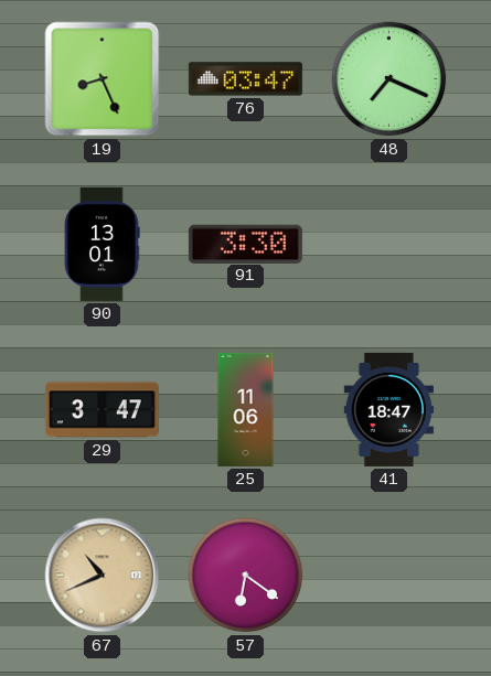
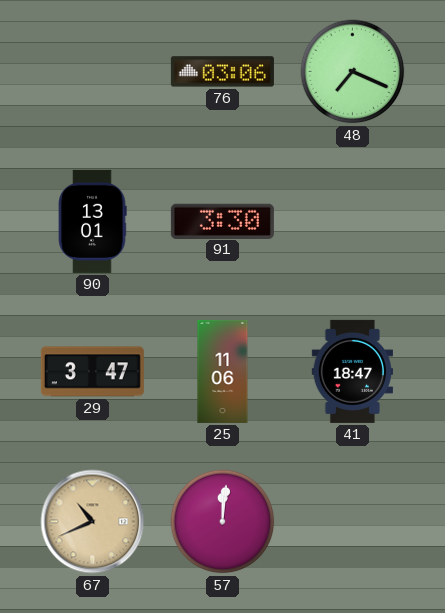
19: 8:26 -> none
76: 03:47 -> 03:06
57: 6:21 -> 12:01
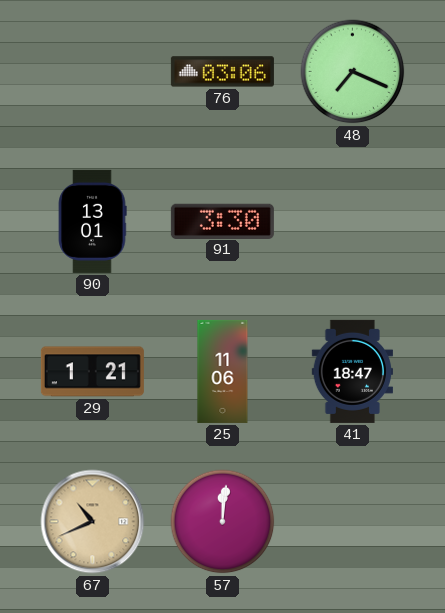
29: 3:47 -> 1:21
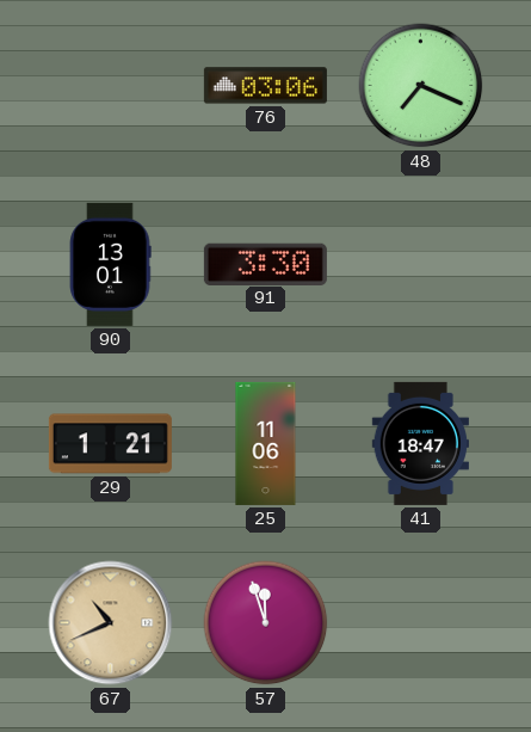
57: 12:01 -> 11:57
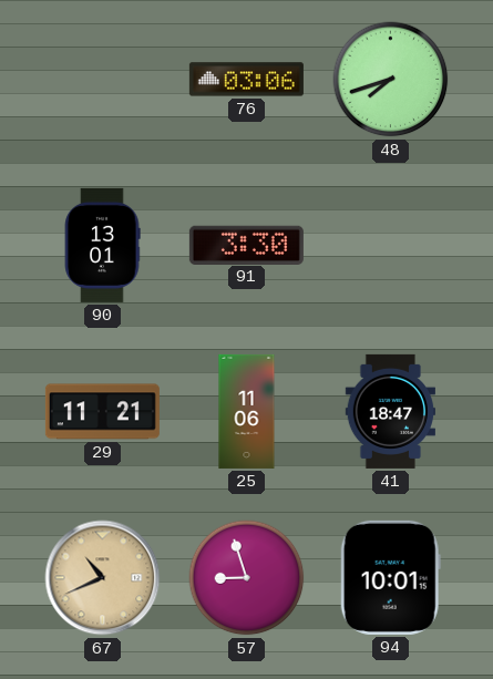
48: 7:19 -> 7:42
29: 1:21 -> 11:21
57: 11:57 -> 8:57
94: none -> 10:01
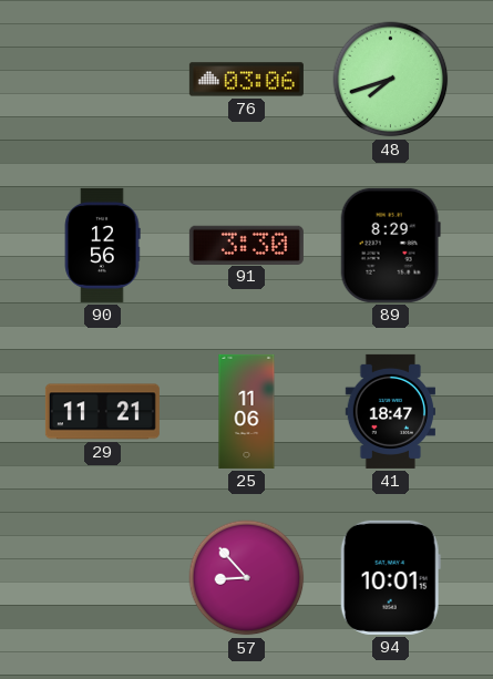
90: 13:01 -> 12:56
89: none -> 8:29
67: 10:41 -> none
57: 8:57 -> 8:53
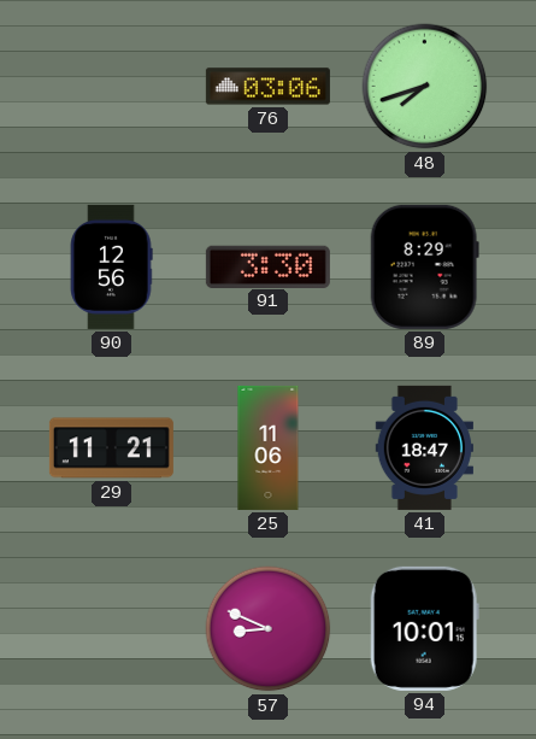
57: 8:53 -> 8:49
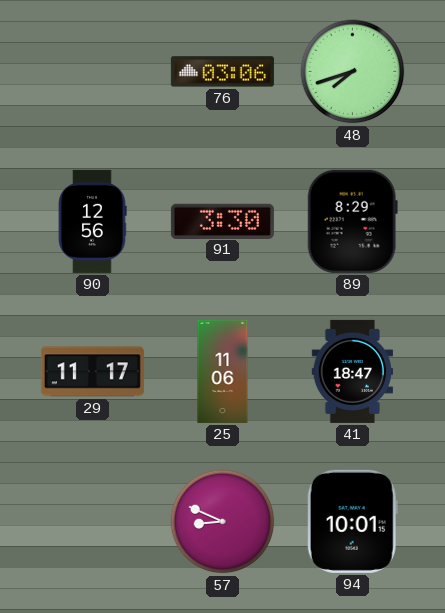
29: 11:21 -> 11:17
